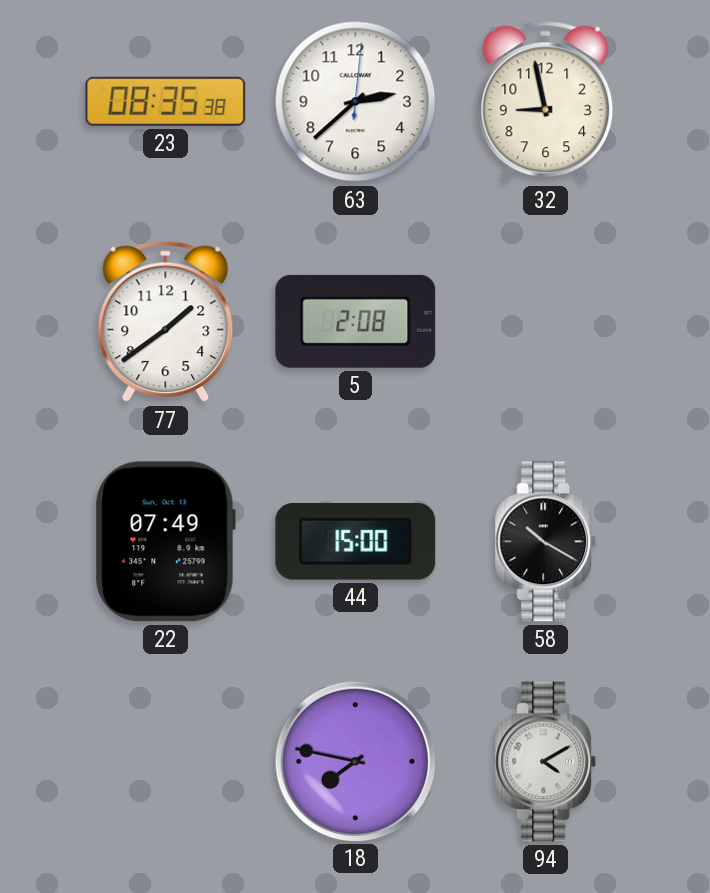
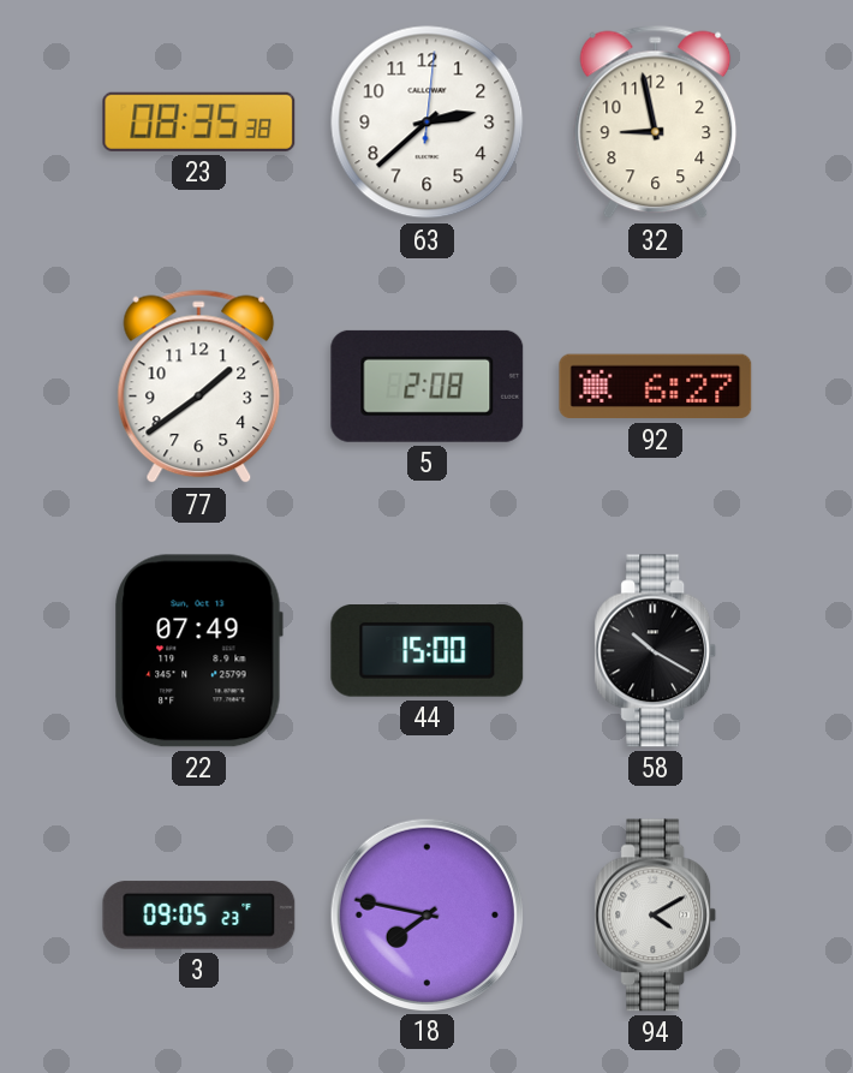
92: none -> 6:27
3: none -> 09:05
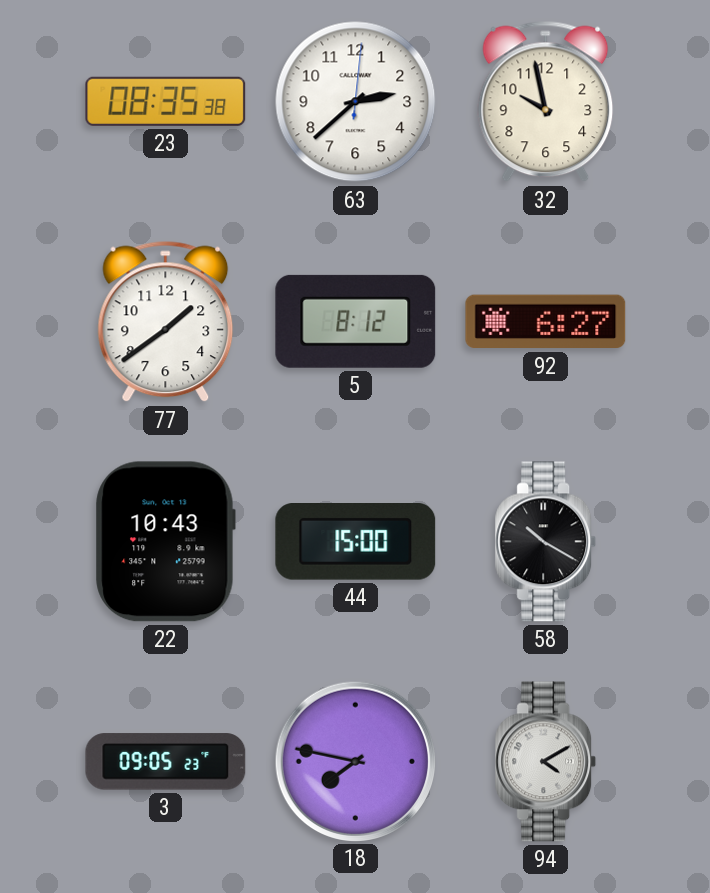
32: 8:58 -> 9:58
5: 2:08 -> 8:12
22: 07:49 -> 10:43
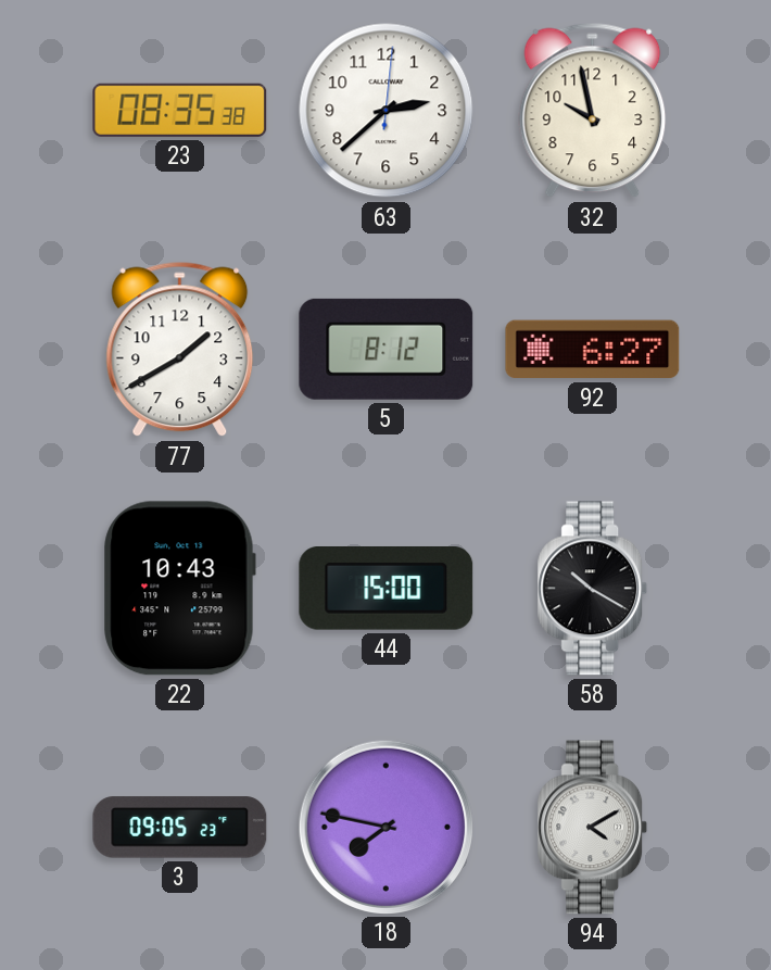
77: 1:39 -> 1:40
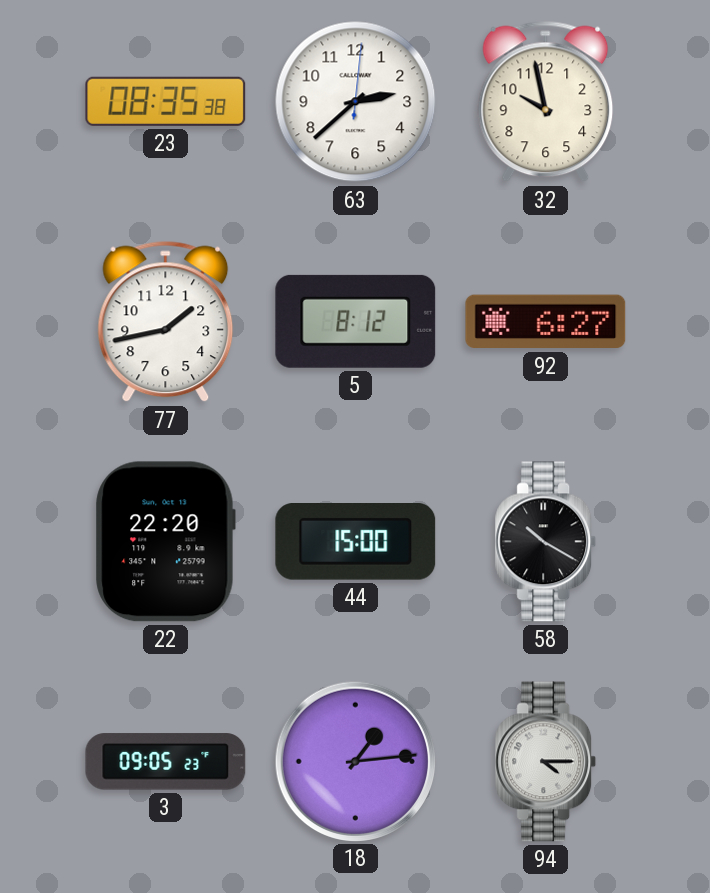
77: 1:40 -> 1:43
22: 10:43 -> 22:20
18: 7:47 -> 1:14
94: 4:10 -> 4:15
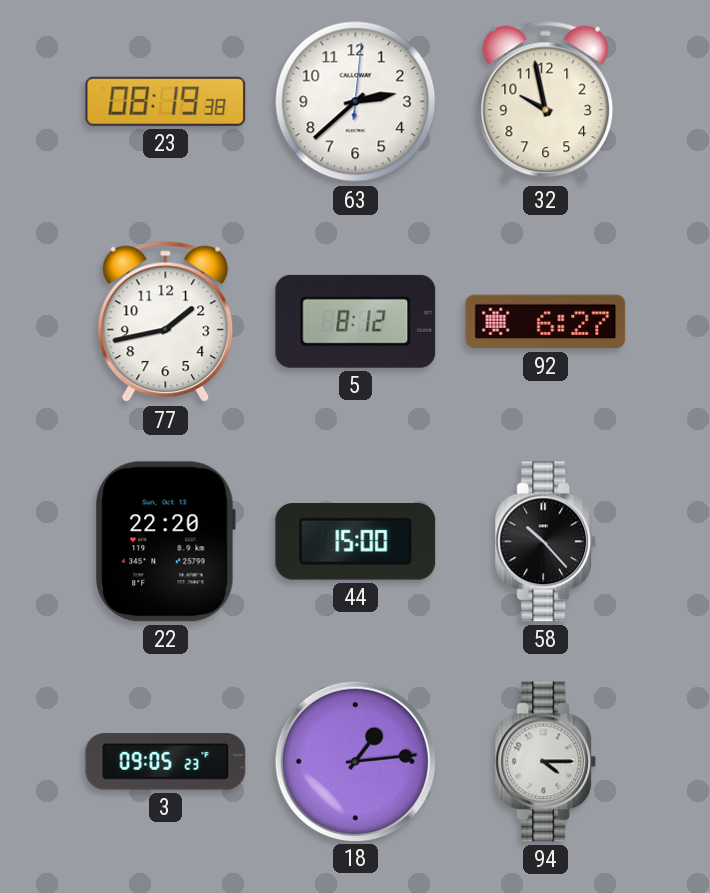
23: 08:35 -> 08:19
58: 10:20 -> 10:23
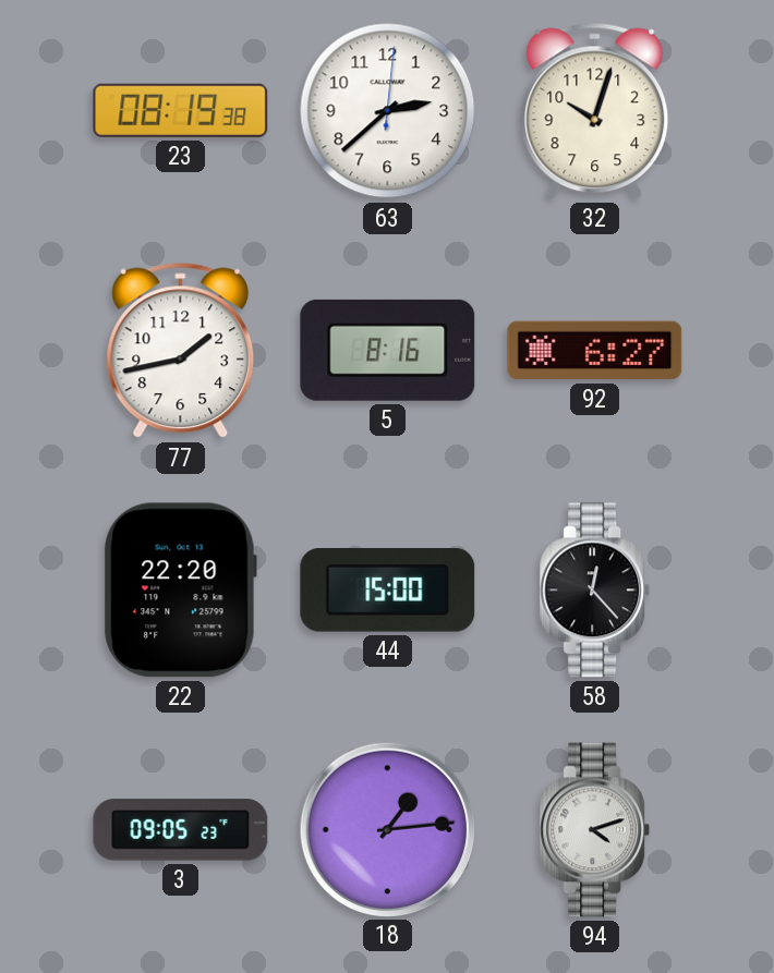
32: 9:58 -> 10:03
5: 8:12 -> 8:16
58: 10:23 -> 12:23
94: 4:15 -> 4:12
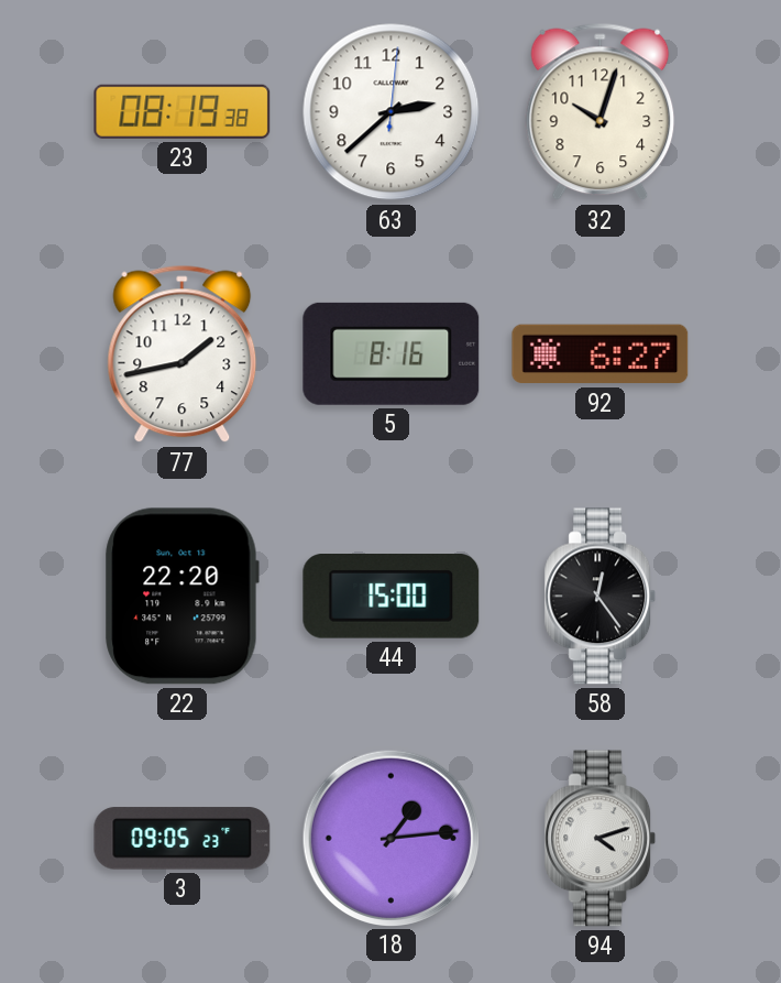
58: 12:23 -> 12:24
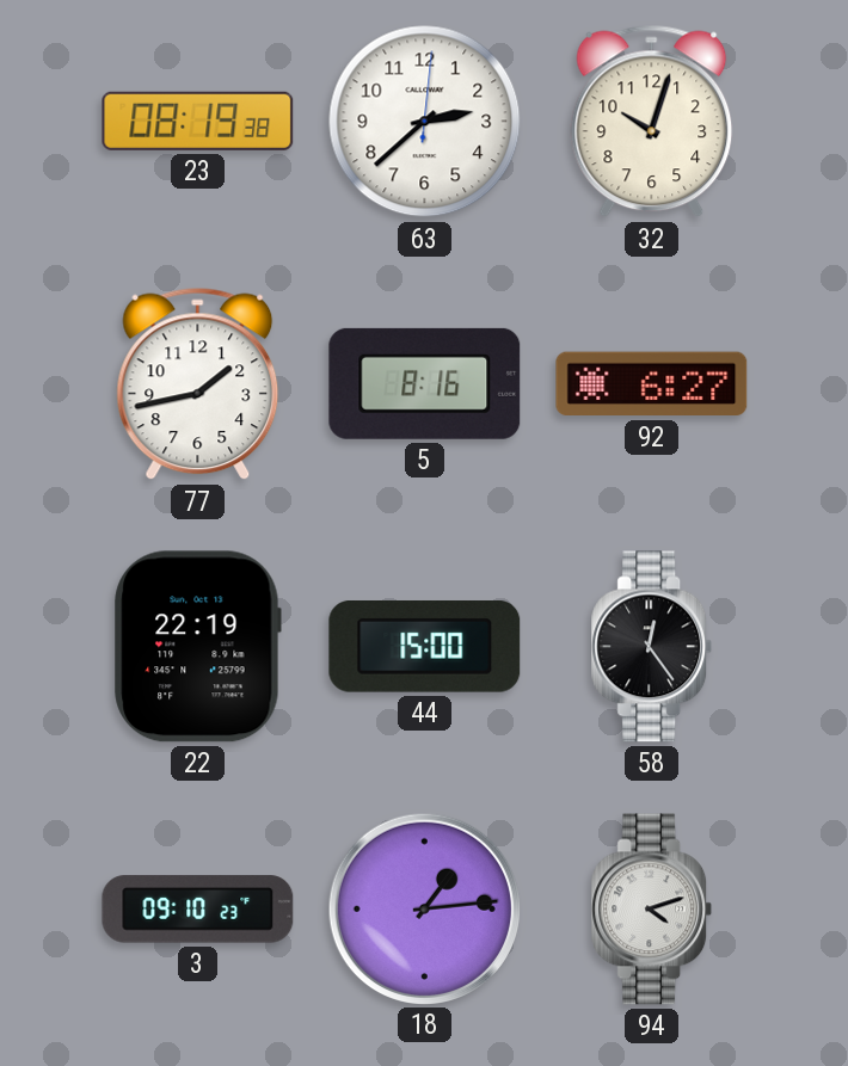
22: 22:20 -> 22:19
3: 09:05 -> 09:10
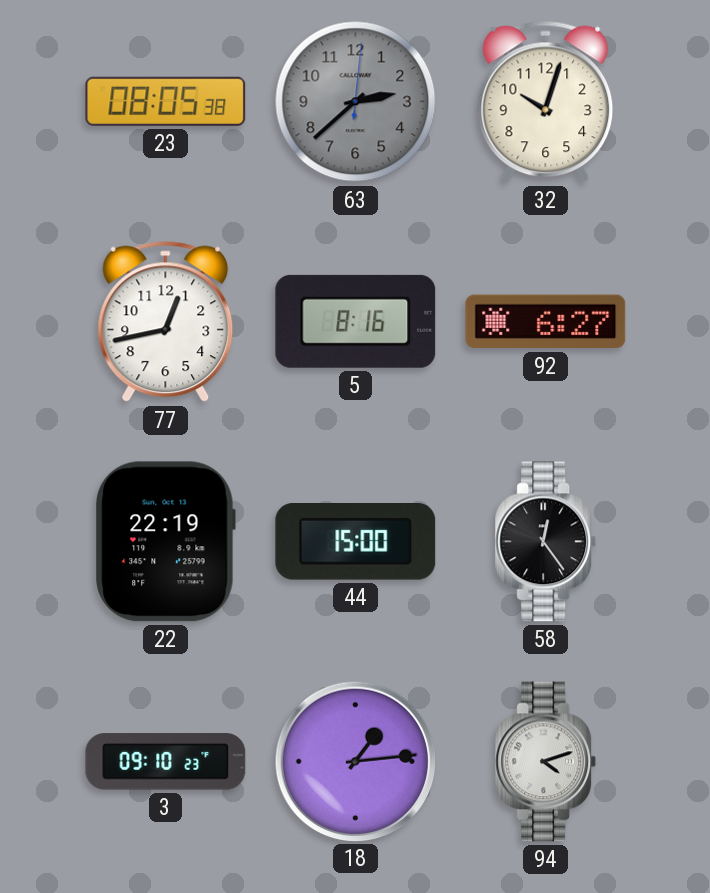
23: 08:19 -> 08:05
63 dial: white -> grey
77: 1:43 -> 12:43
